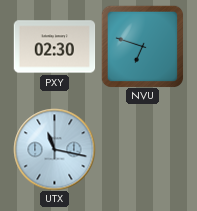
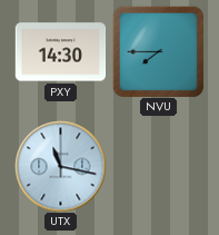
PXY: 02:30 -> 14:30
NVU: 6:48 -> 7:45
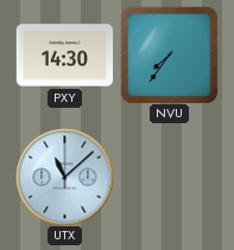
NVU: 7:45 -> 7:36
UTX: 11:17 -> 11:08
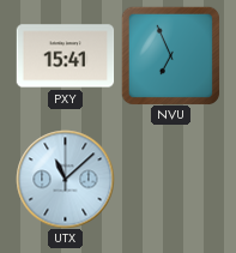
PXY: 14:30 -> 15:41
NVU: 7:36 -> 6:56
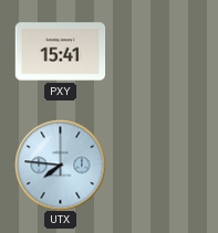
NVU: 6:56 -> none
UTX: 11:08 -> 7:46
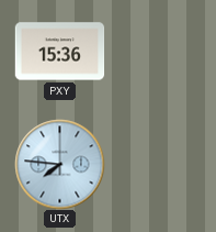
PXY: 15:41 -> 15:36
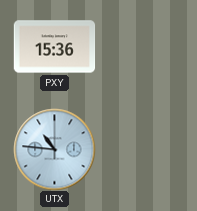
UTX: 7:46 -> 10:46
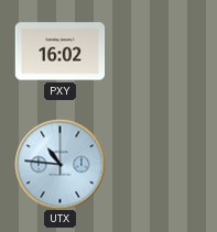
PXY: 15:36 -> 16:02
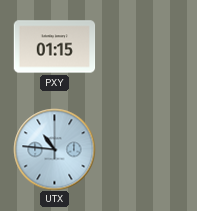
PXY: 16:02 -> 01:15
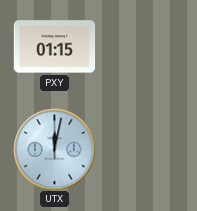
UTX: 10:46 -> 12:02
